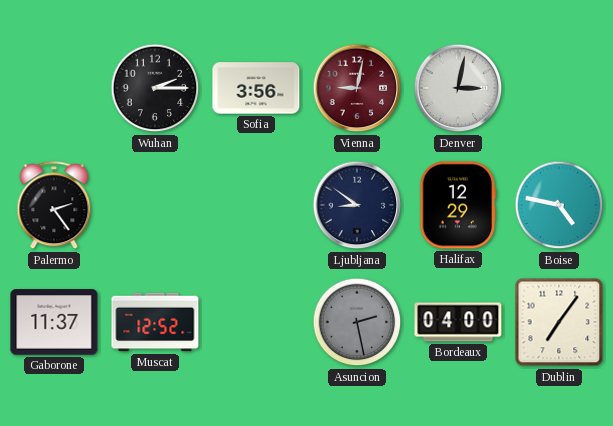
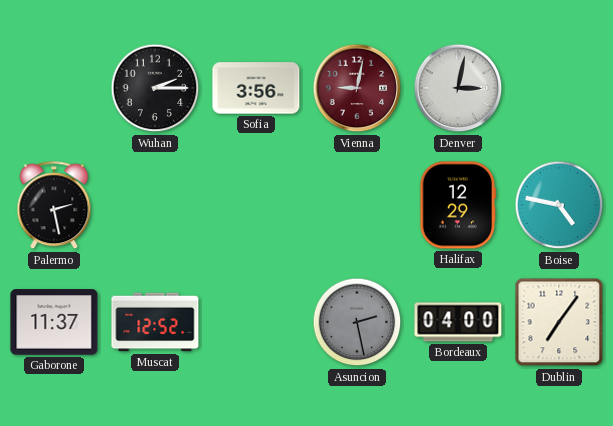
Palermo: 2:24 -> 2:28
Ljubljana: 8:51 -> none
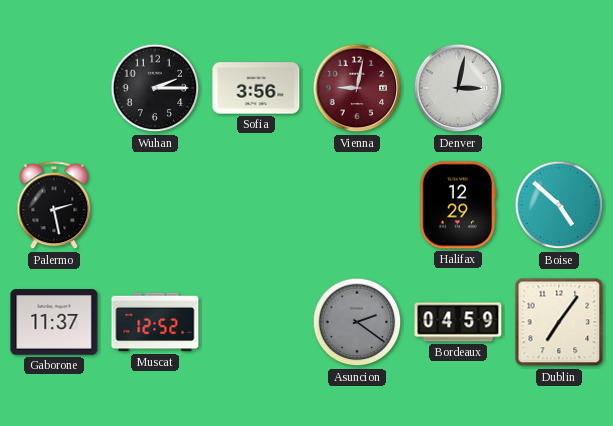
Boise: 4:47 -> 4:52
Asuncion: 2:28 -> 2:21
Bordeaux: 04:00 -> 04:59
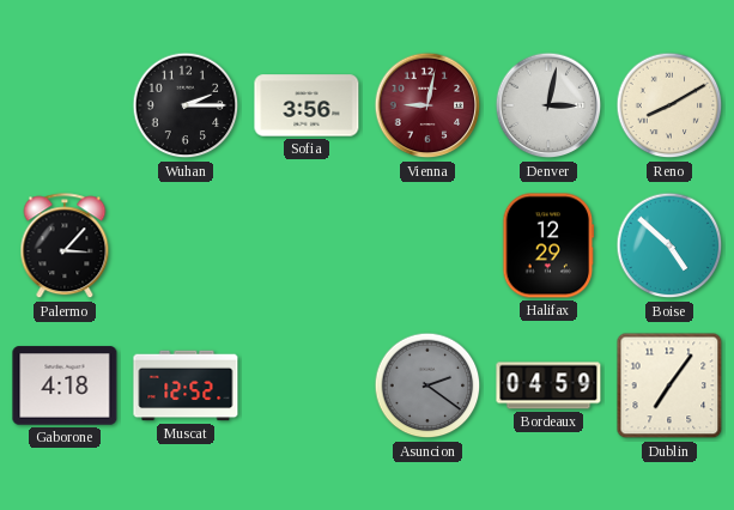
Reno: none -> 8:10
Palermo: 2:28 -> 3:07
Gaborone: 11:37 -> 4:18
